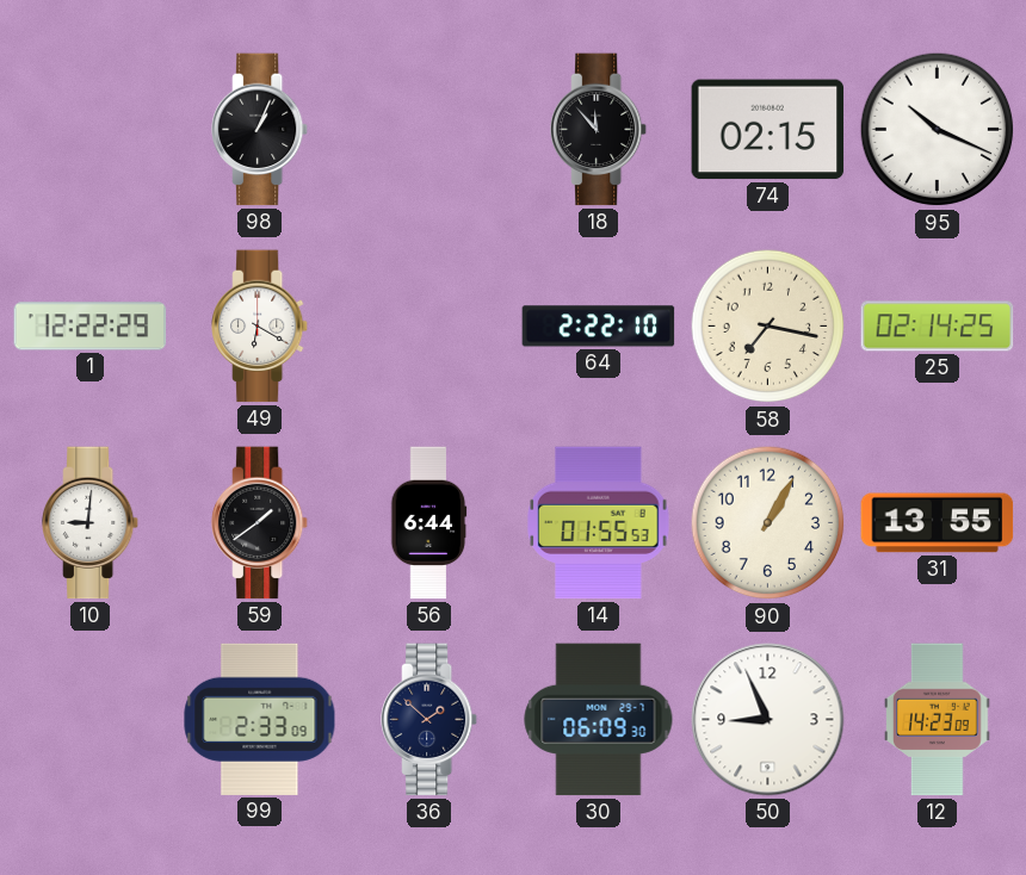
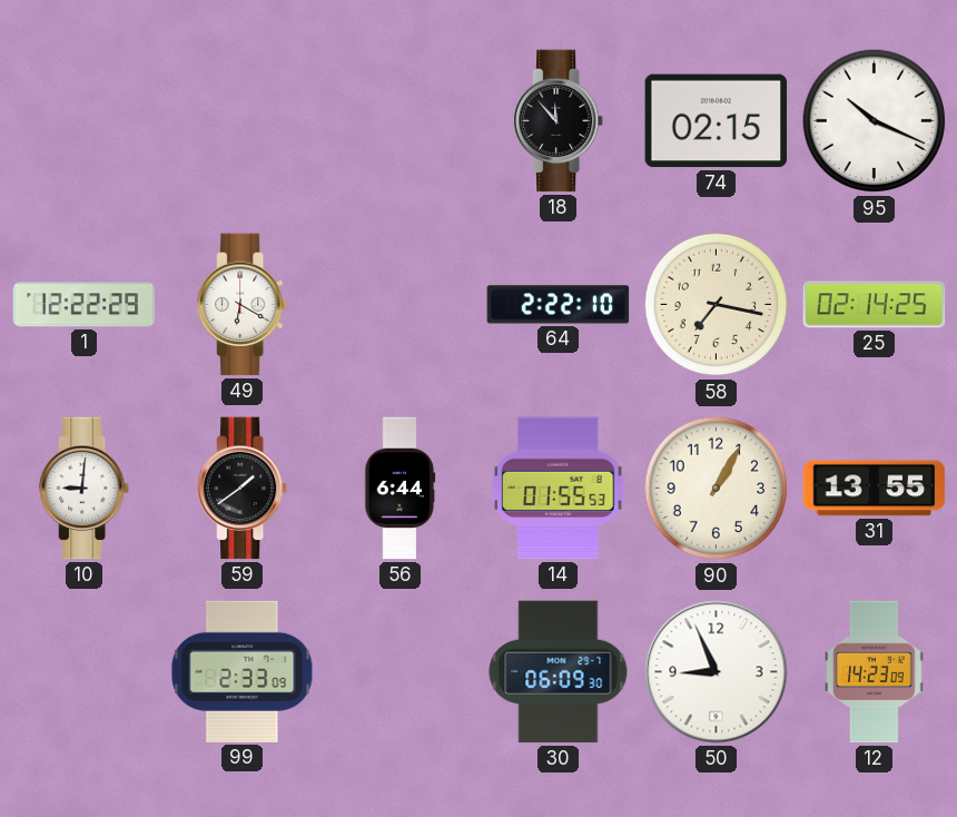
98: 1:04 -> none
36: 1:52 -> none
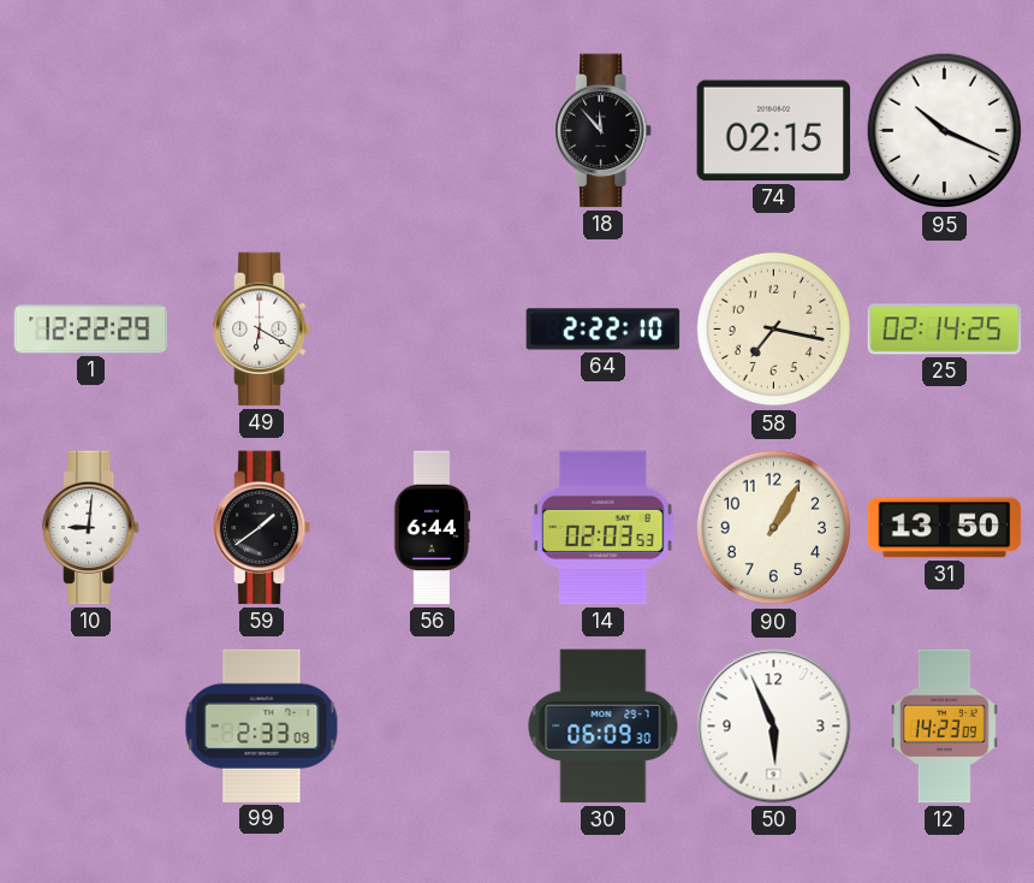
14: 01:55 -> 02:03
31: 13:55 -> 13:50
50: 8:56 -> 5:56
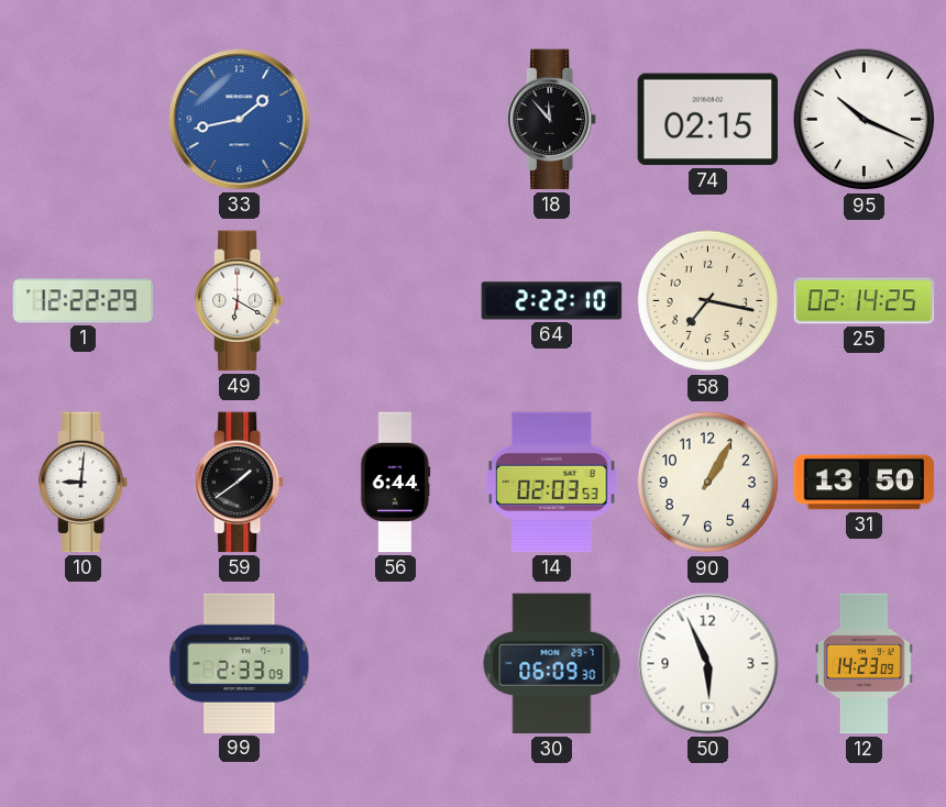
33: none -> 1:43
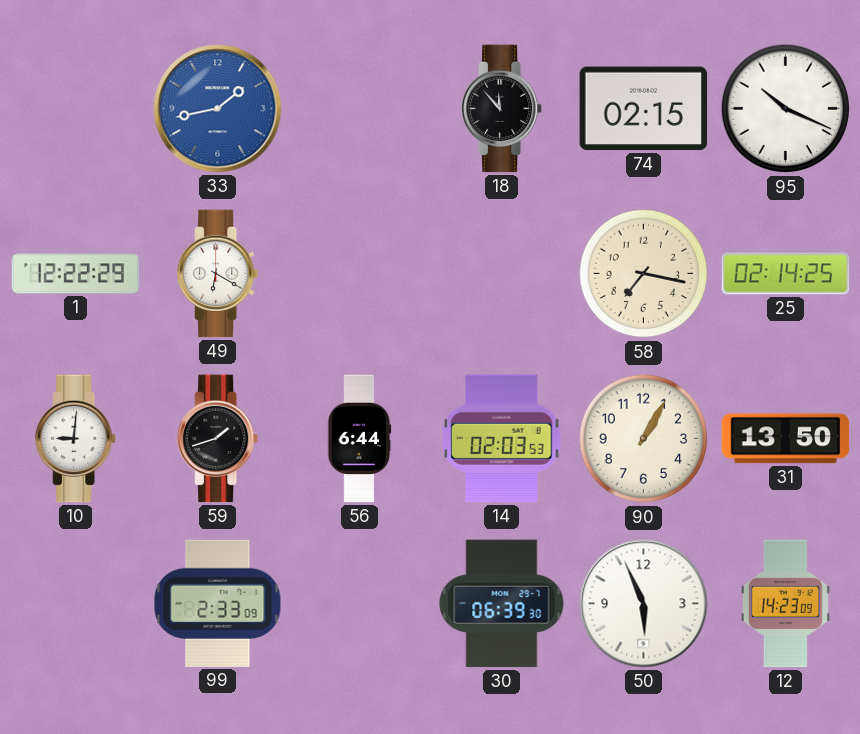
64: 2:22 -> none
59: 1:39 -> 1:42
30: 06:09 -> 06:39
